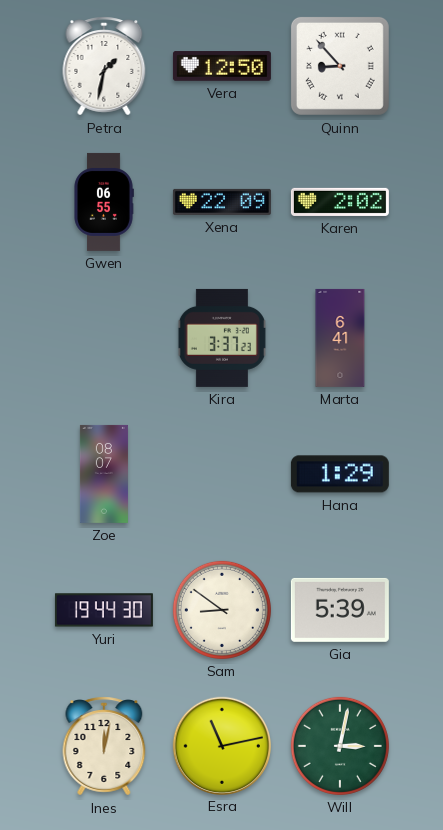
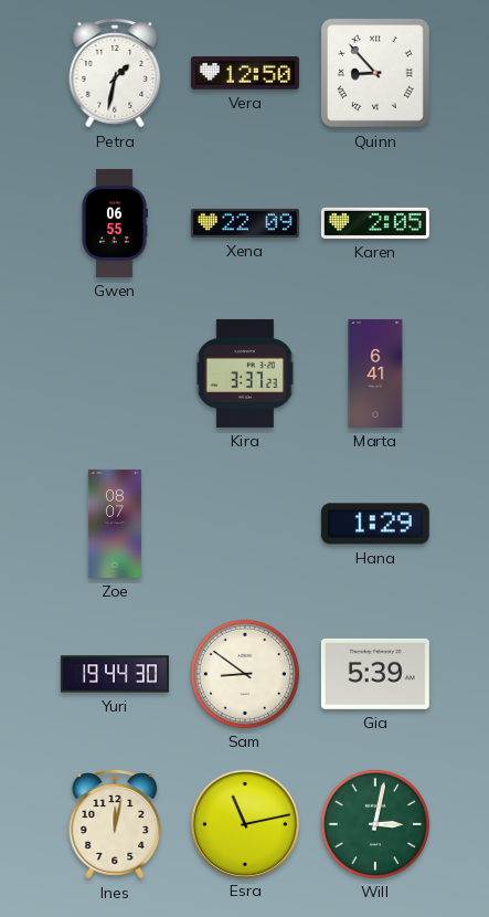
Karen: 2:02 -> 2:05
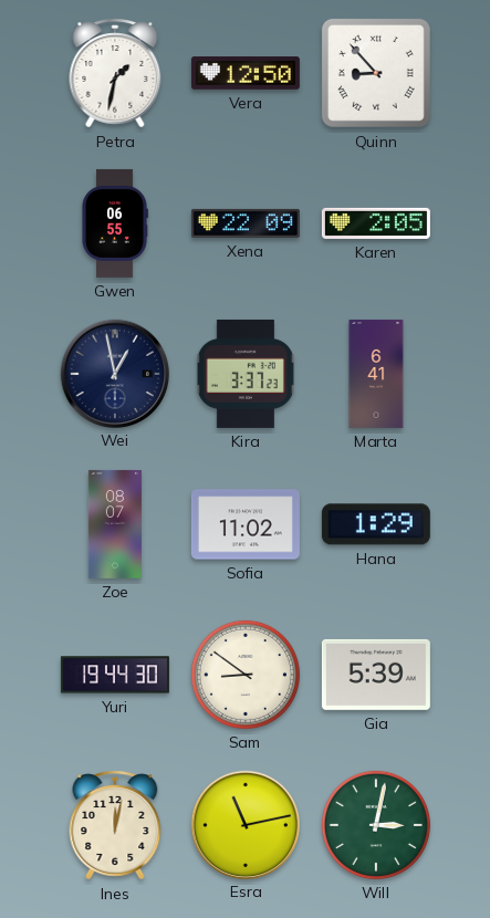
Wei: none -> 12:58
Sofia: none -> 11:02
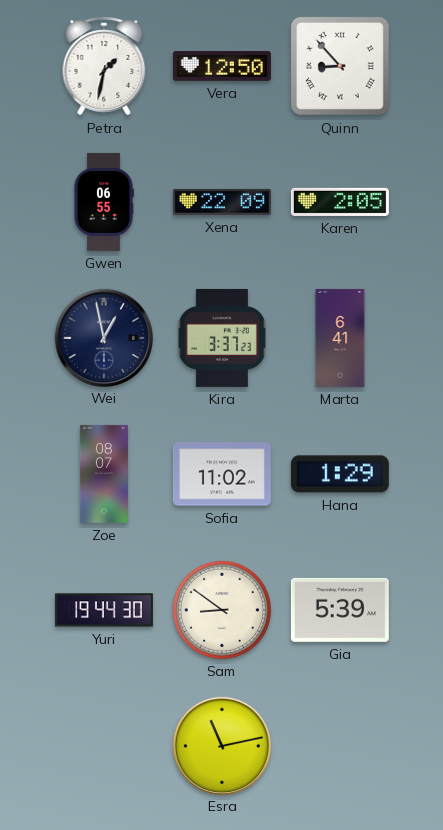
Ines: 12:02 -> none
Will: 3:02 -> none
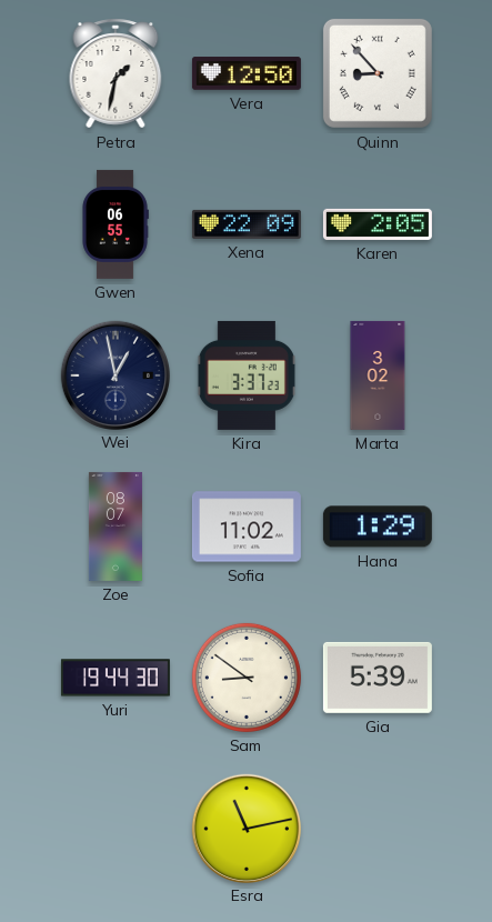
Marta: 6:41 -> 3:02
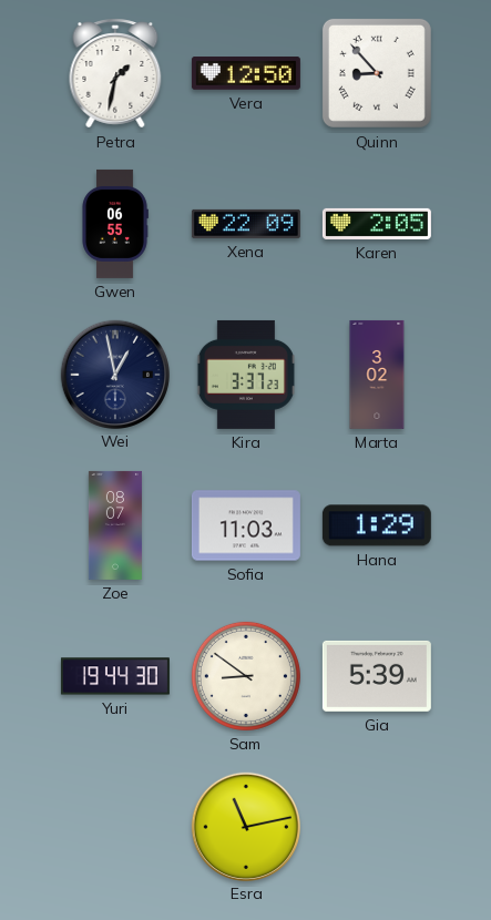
Sofia: 11:02 -> 11:03
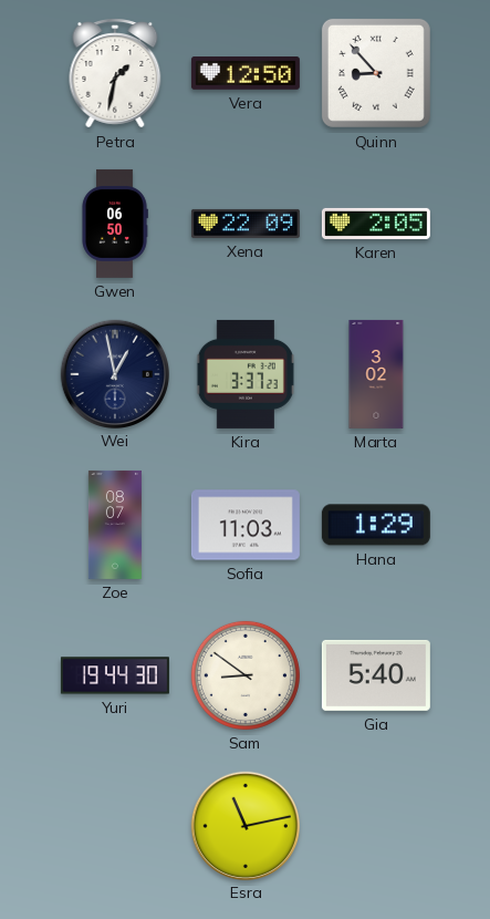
Gwen: 06:55 -> 06:50
Gia: 5:39 -> 5:40
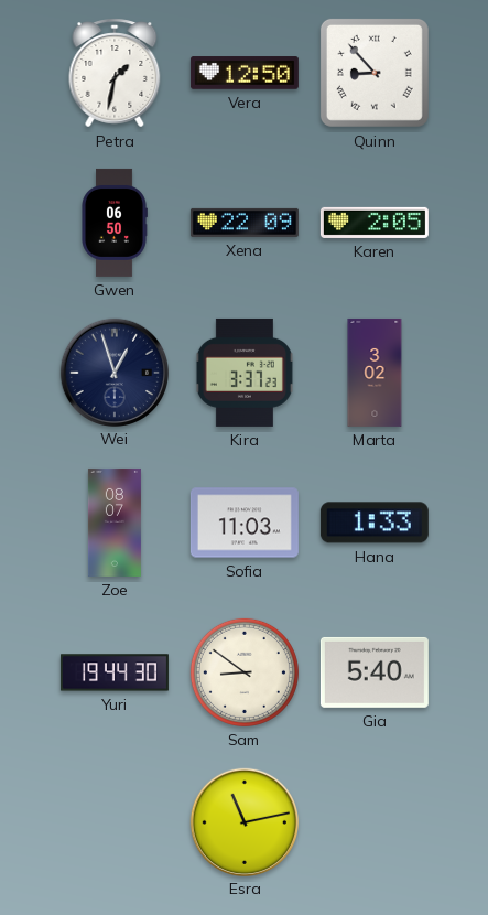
Wei: 12:58 -> 12:57
Hana: 1:29 -> 1:33
